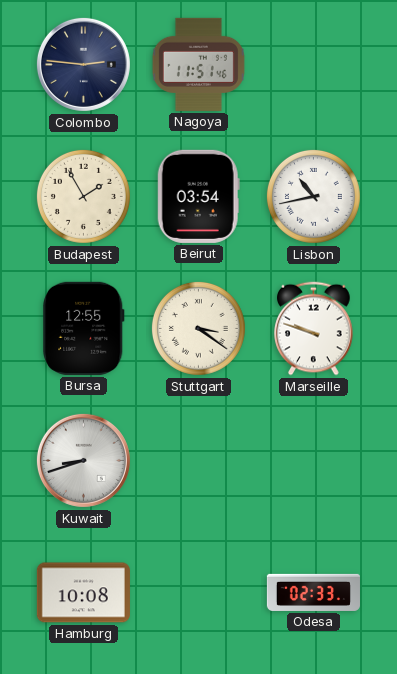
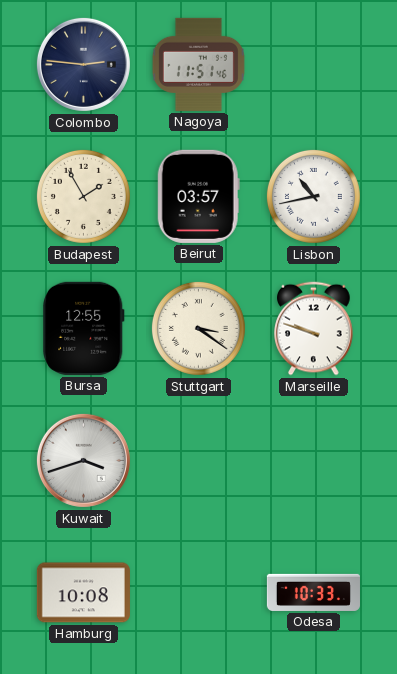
Beirut: 03:54 -> 03:57
Kuwait: 8:42 -> 3:42
Odesa: 02:33 -> 10:33
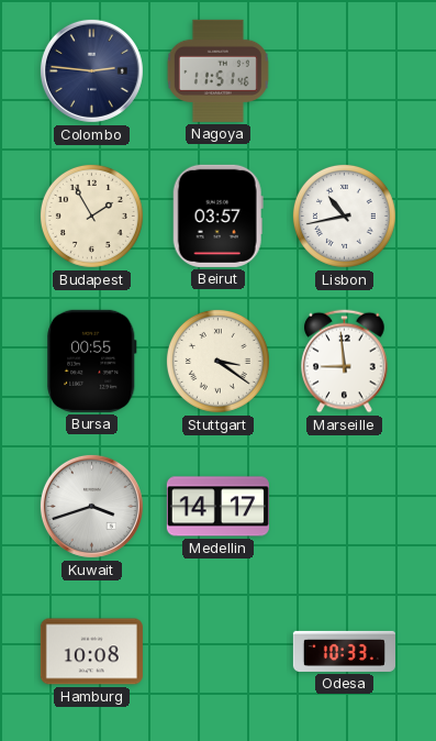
Bursa: 12:55 -> 00:55
Marseille: 9:48 -> 8:59
Medellin: none -> 14:17
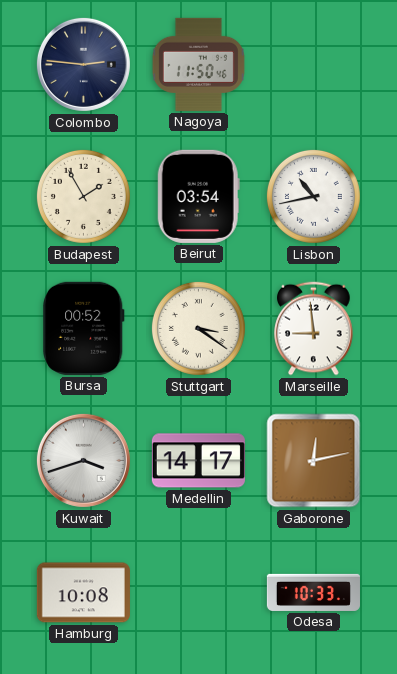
Nagoya: 11:51 -> 11:50
Beirut: 03:57 -> 03:54
Bursa: 00:55 -> 00:52
Gaborone: none -> 12:13
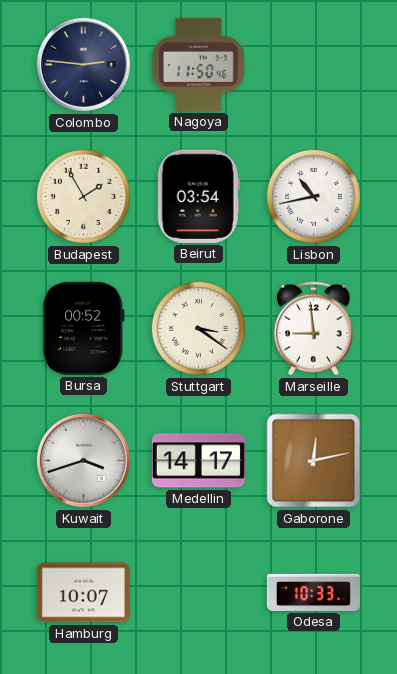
Hamburg: 10:08 -> 10:07
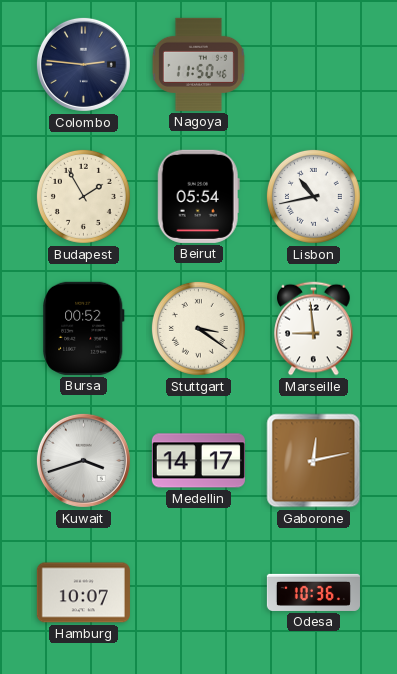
Beirut: 03:54 -> 05:54
Odesa: 10:33 -> 10:36
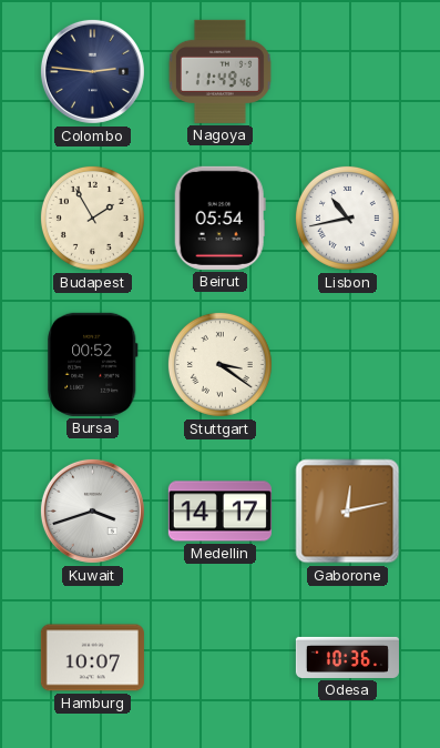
Nagoya: 11:50 -> 11:49
Marseille: 8:59 -> none
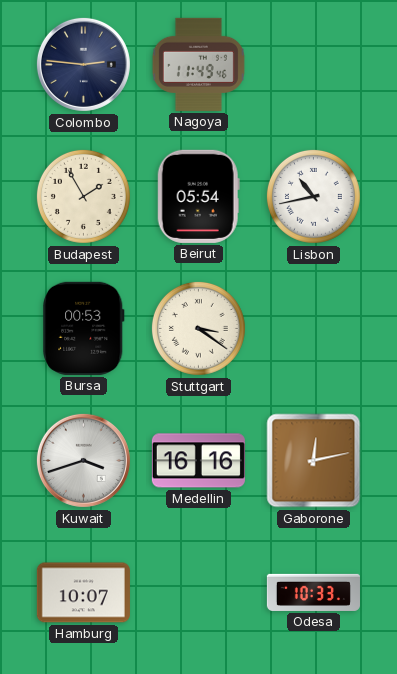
Bursa: 00:52 -> 00:53
Medellin: 14:17 -> 16:16
Odesa: 10:36 -> 10:33
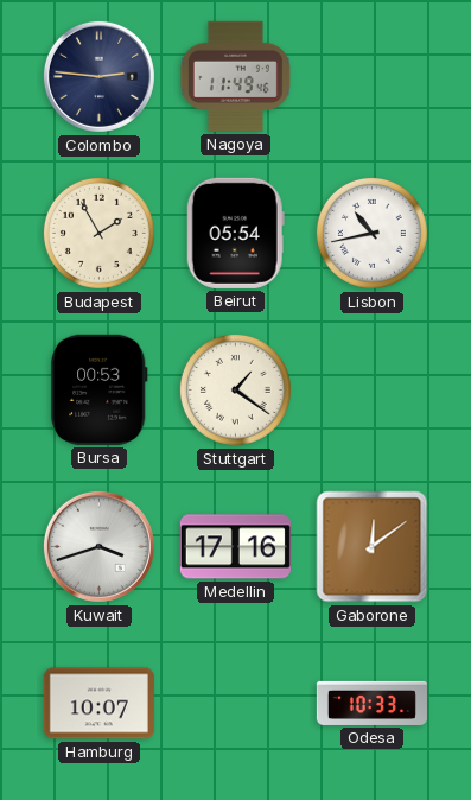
Stuttgart: 3:21 -> 1:21
Medellin: 16:16 -> 17:16
Gaborone: 12:13 -> 12:09
